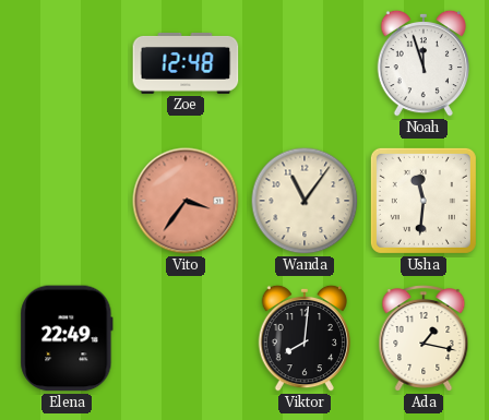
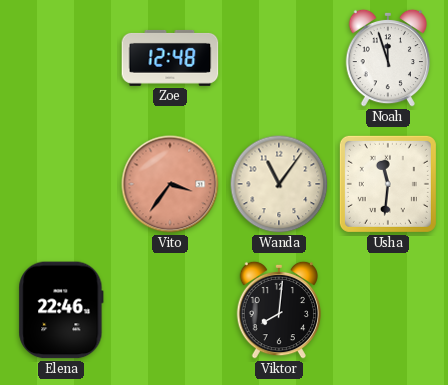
Elena: 22:49 -> 22:46
Ada: 1:17 -> none
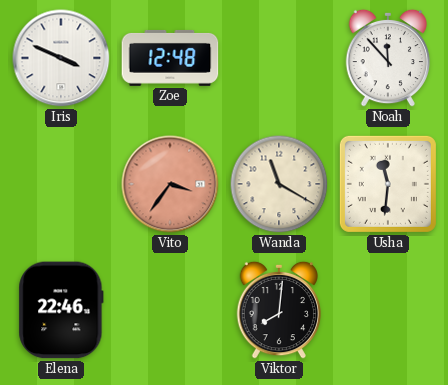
Iris: none -> 3:49
Noah: 11:57 -> 11:53
Wanda: 11:06 -> 11:20
